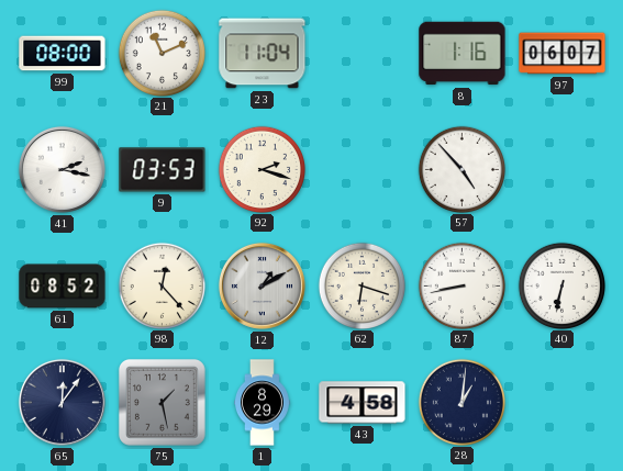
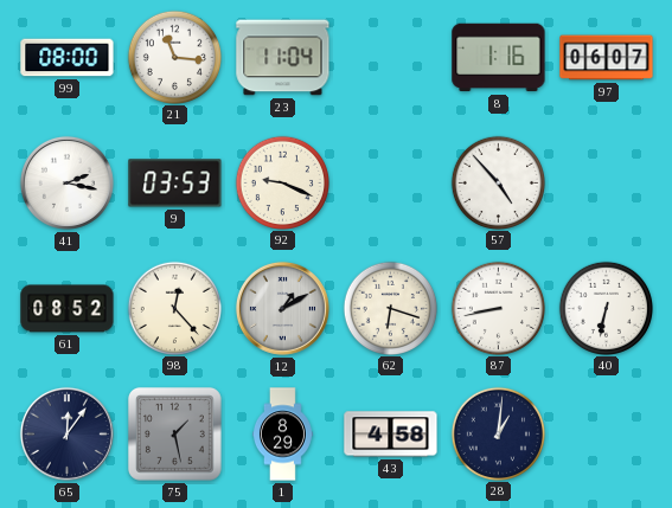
21: 11:11 -> 11:16
92: 2:18 -> 9:19
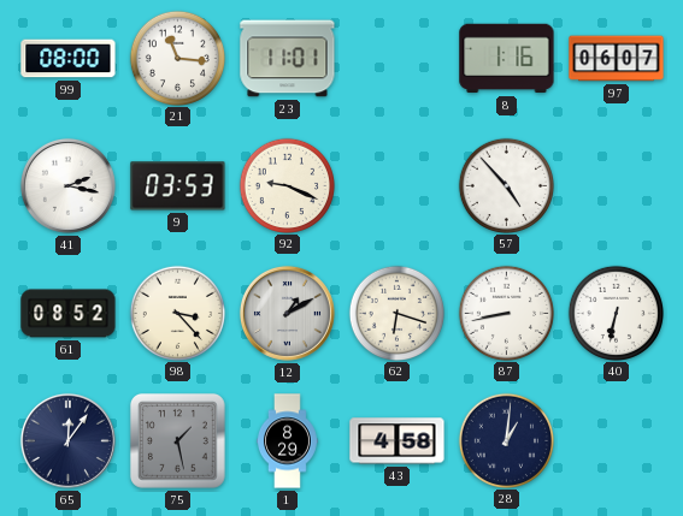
23: 11:04 -> 11:01
98: 12:23 -> 3:23
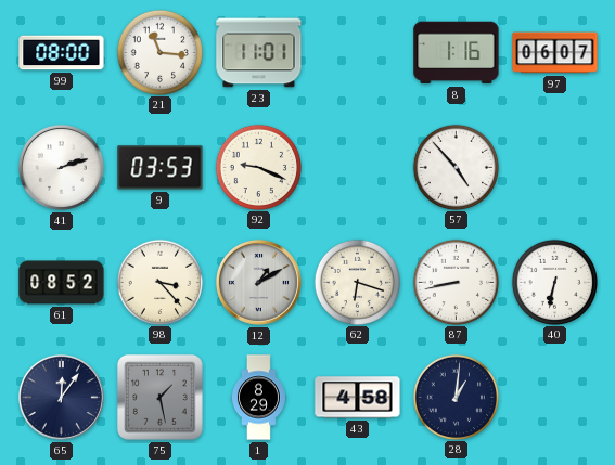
41: 2:17 -> 2:12
